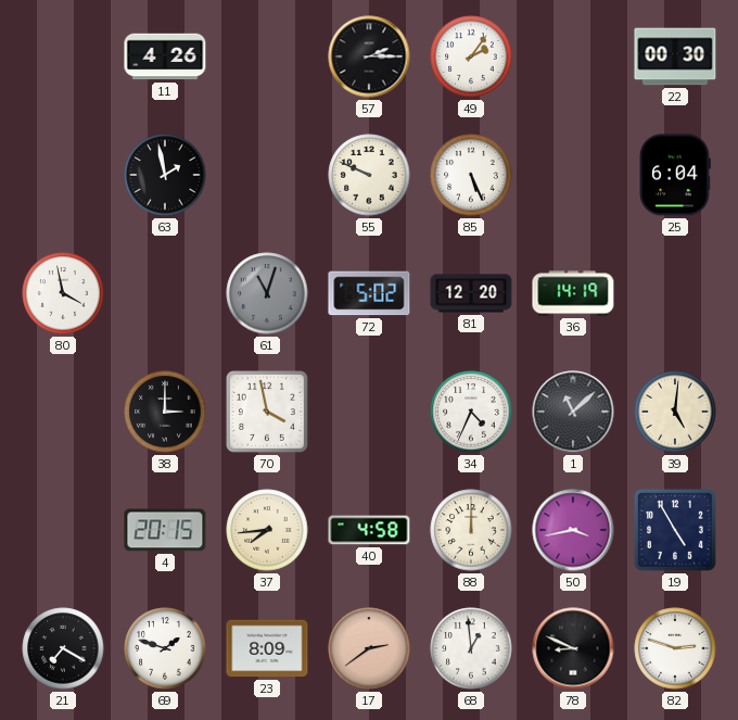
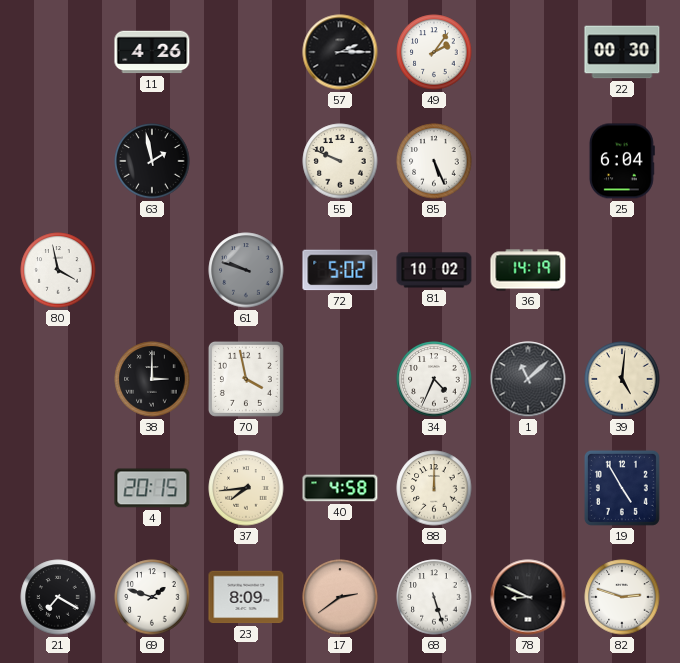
61: 11:03 -> 9:48
81: 12:20 -> 10:02
50: 3:43 -> none
68: 12:59 -> 5:27
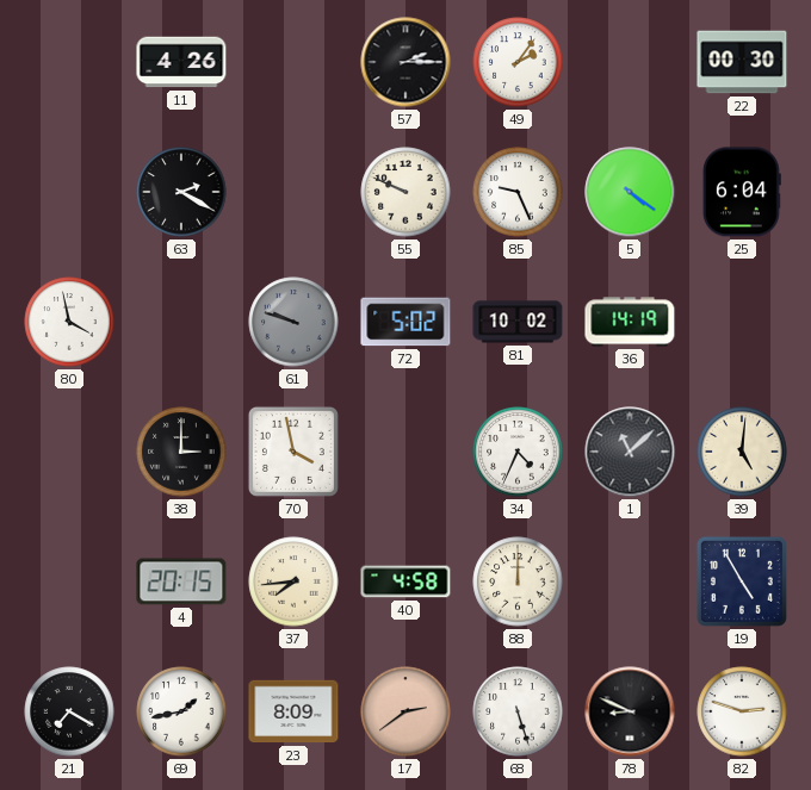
63: 1:58 -> 2:20
85: 5:26 -> 9:26
5: none -> 4:21
69: 1:48 -> 1:43
